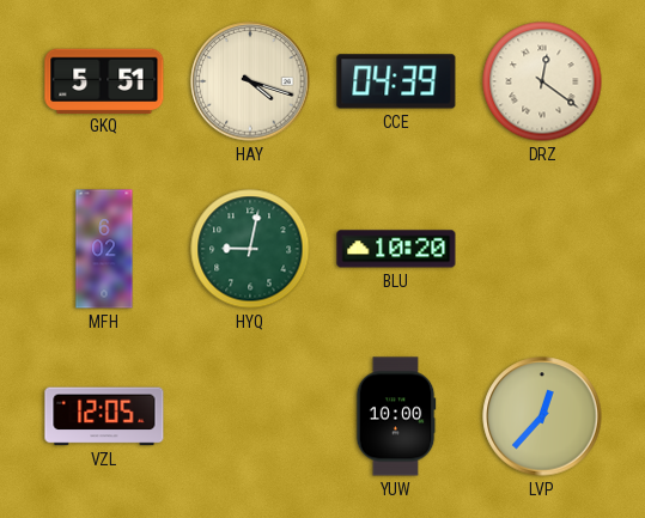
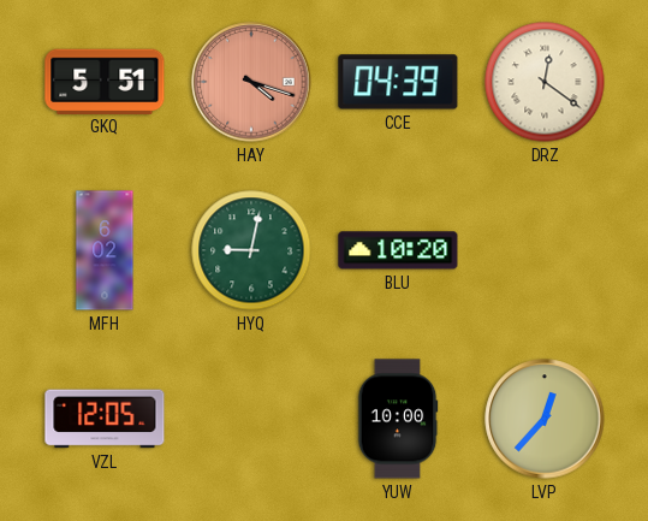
HAY dial: cream -> salmon
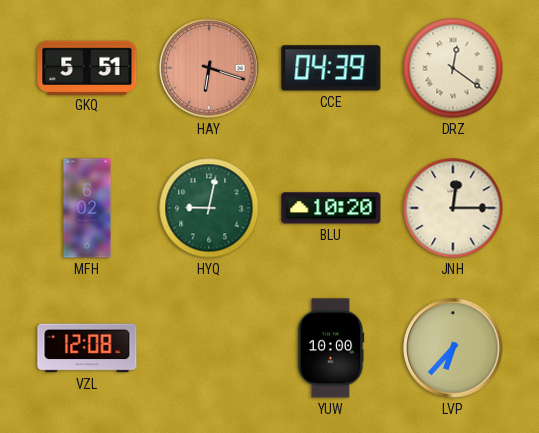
HAY: 4:18 -> 6:18
JNH: none -> 12:15
VZL: 12:05 -> 12:08
LVP: 12:37 -> 6:37
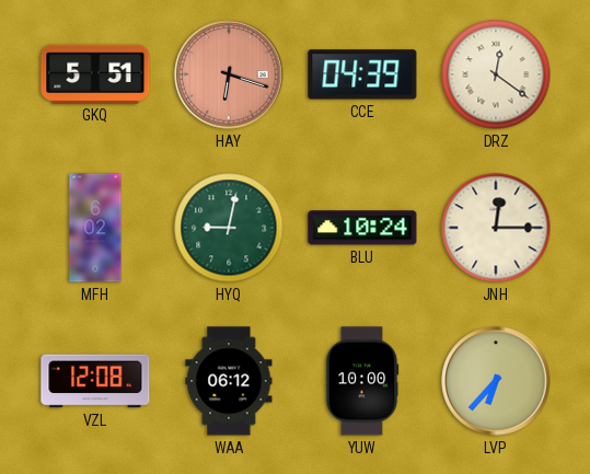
BLU: 10:20 -> 10:24
WAA: none -> 06:12
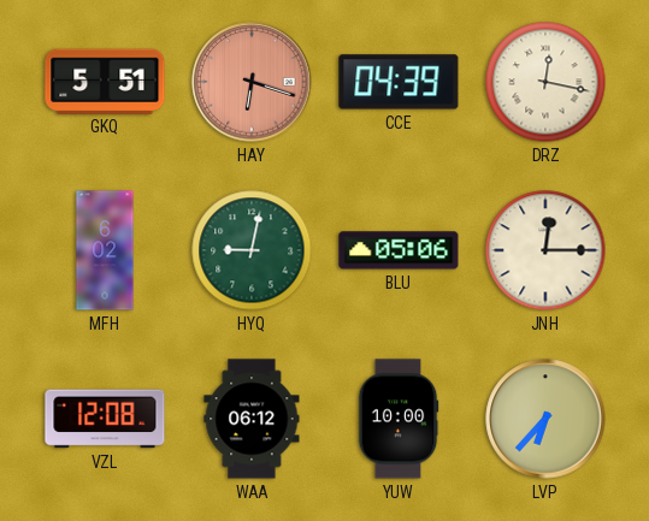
DRZ: 12:21 -> 12:17
BLU: 10:24 -> 05:06
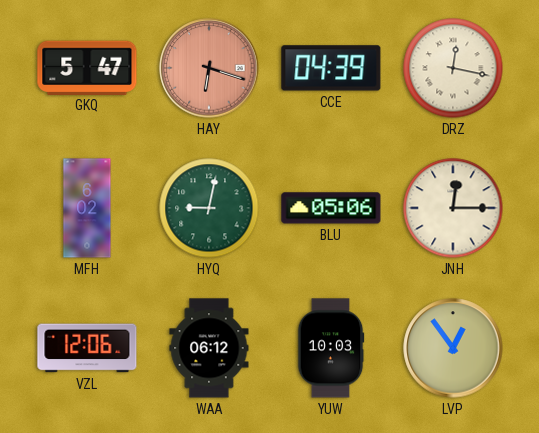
GKQ: 5:51 -> 5:47
VZL: 12:08 -> 12:06
YUW: 10:00 -> 10:03
LVP: 6:37 -> 12:54
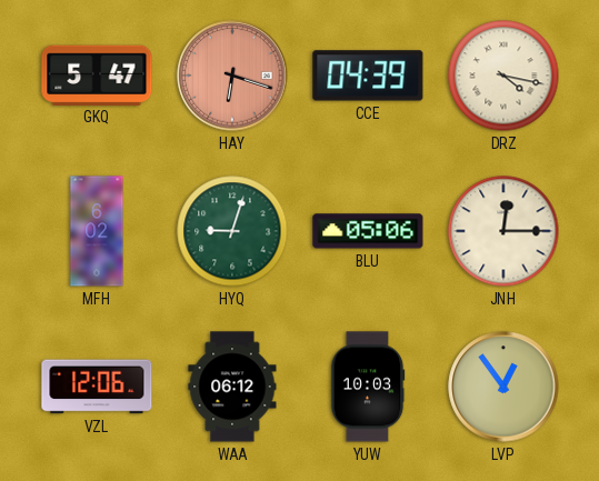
DRZ: 12:17 -> 4:17
HYQ: 9:02 -> 9:03
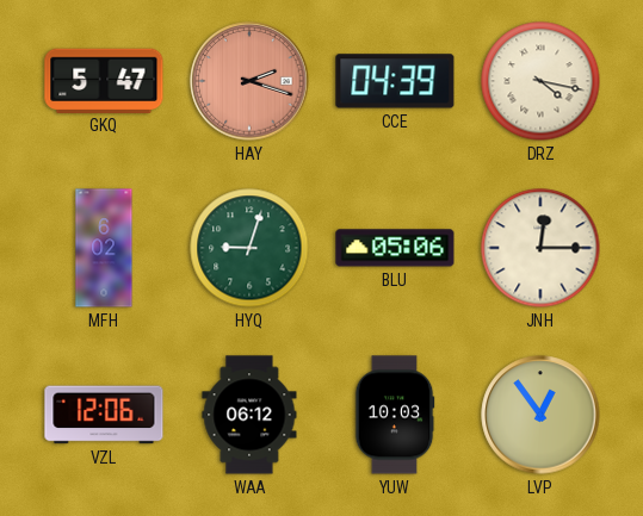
HAY: 6:18 -> 2:18
